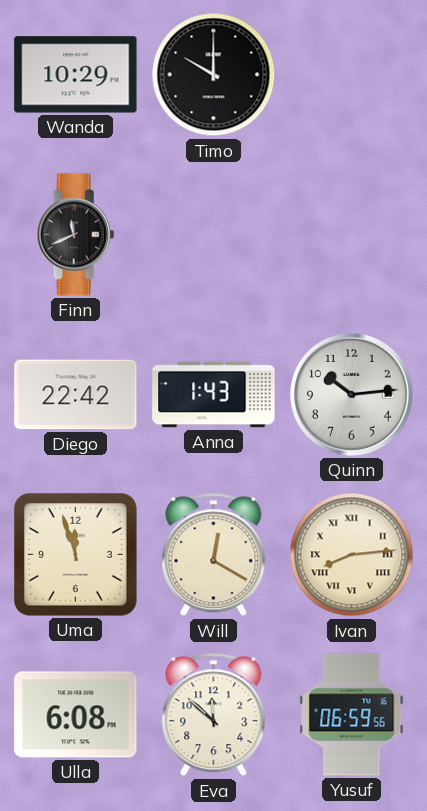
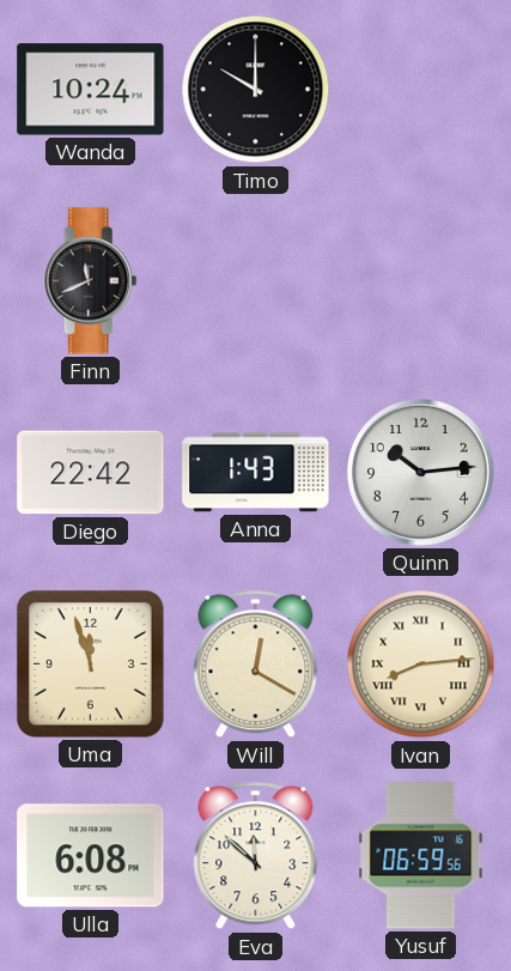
Wanda: 10:29 -> 10:24
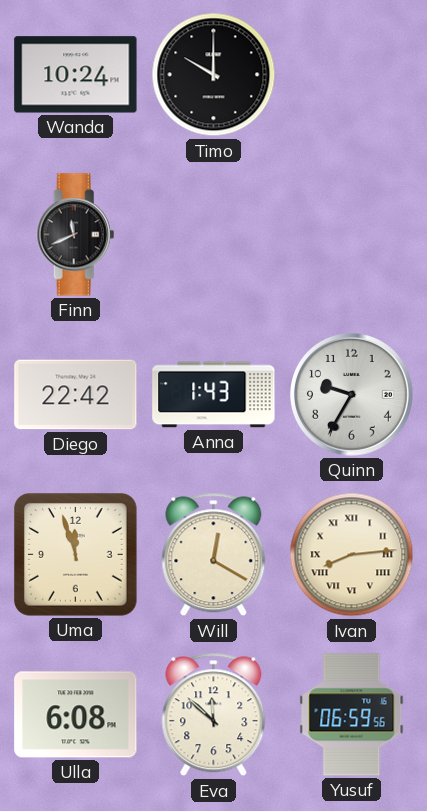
Quinn: 10:14 -> 9:35
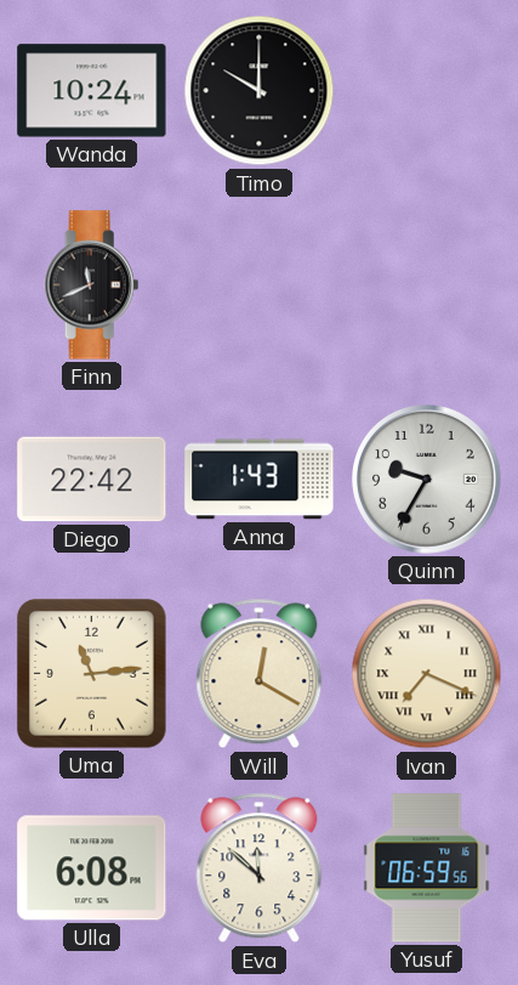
Uma: 11:57 -> 11:14
Ivan: 8:14 -> 7:19
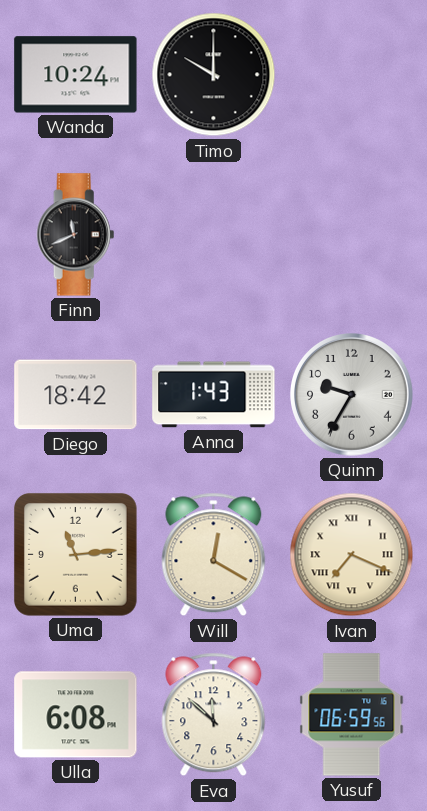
Diego: 22:42 -> 18:42
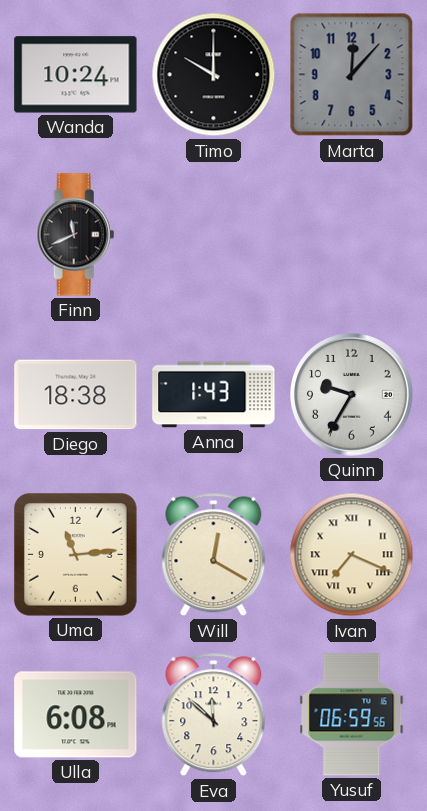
Marta: none -> 12:07
Diego: 18:42 -> 18:38
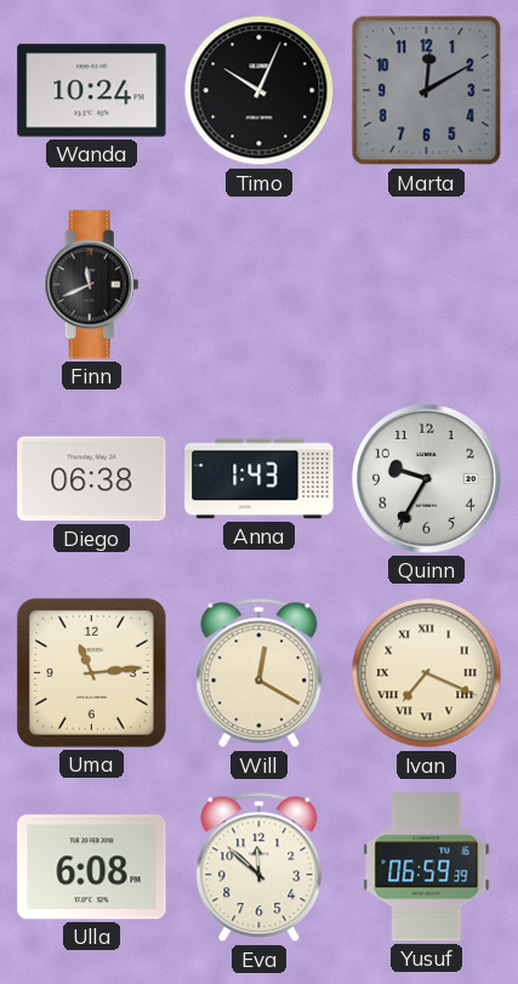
Timo: 10:00 -> 10:04
Marta: 12:07 -> 12:10
Diego: 18:38 -> 06:38
Yusuf: 06:59:56 -> 06:59:39
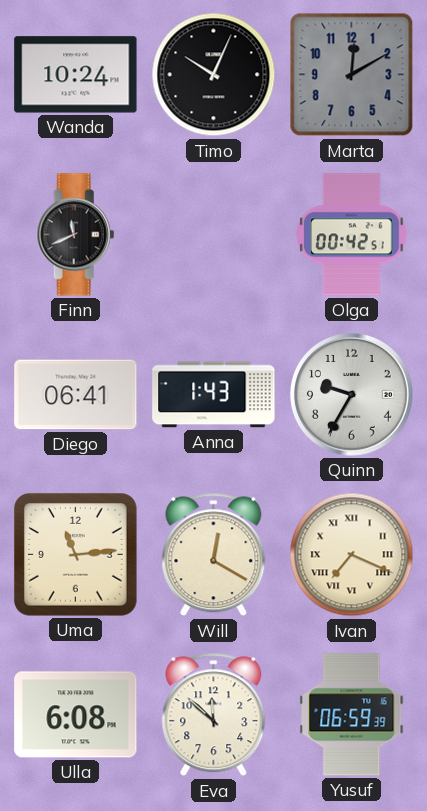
Olga: none -> 00:42
Diego: 06:38 -> 06:41
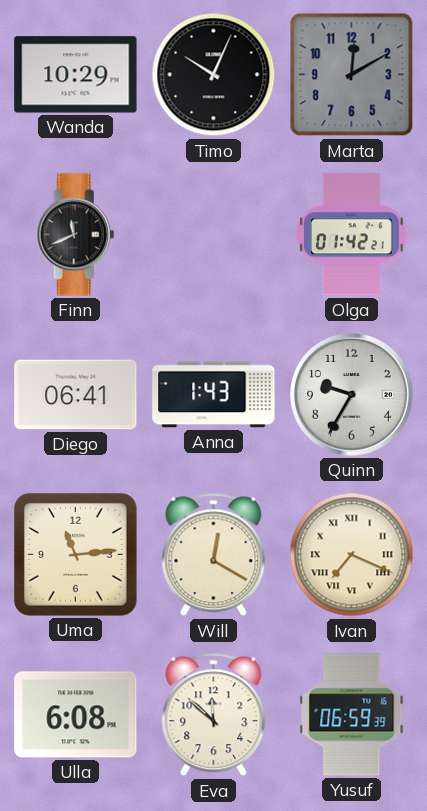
Wanda: 10:24 -> 10:29
Olga: 00:42 -> 01:42
